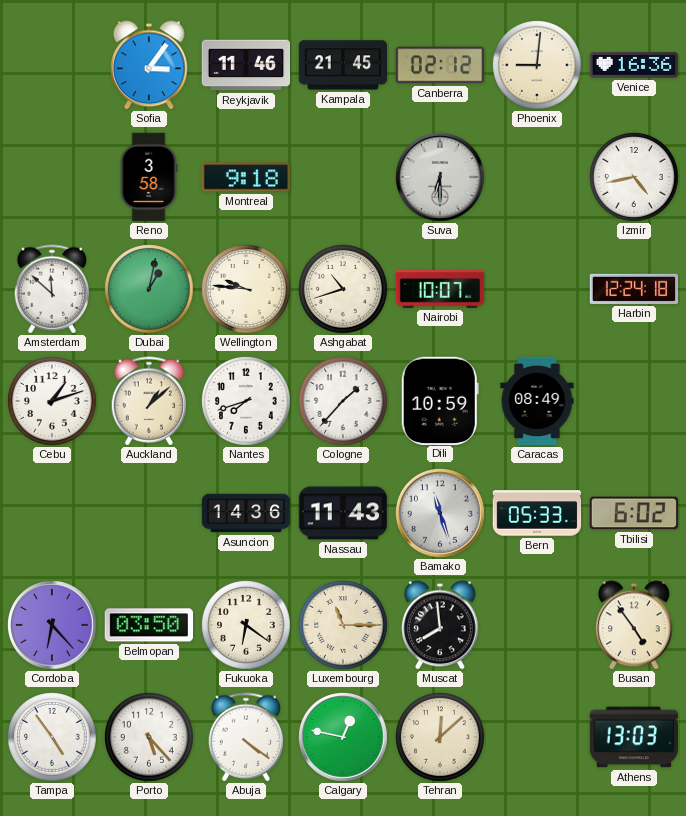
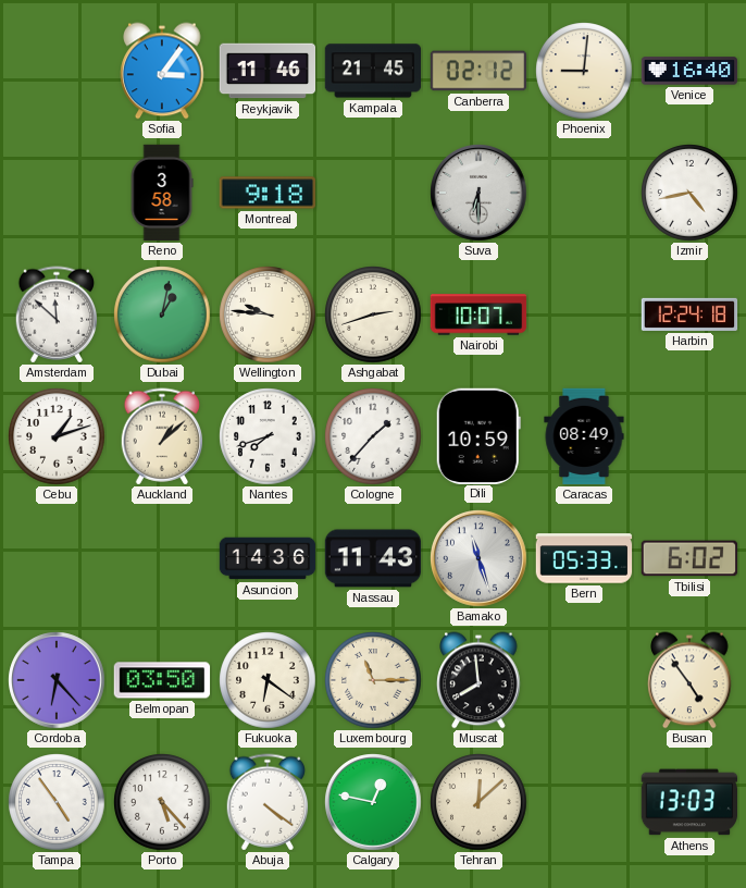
Venice: 16:36 -> 16:40
Ashgabat: 10:42 -> 2:42
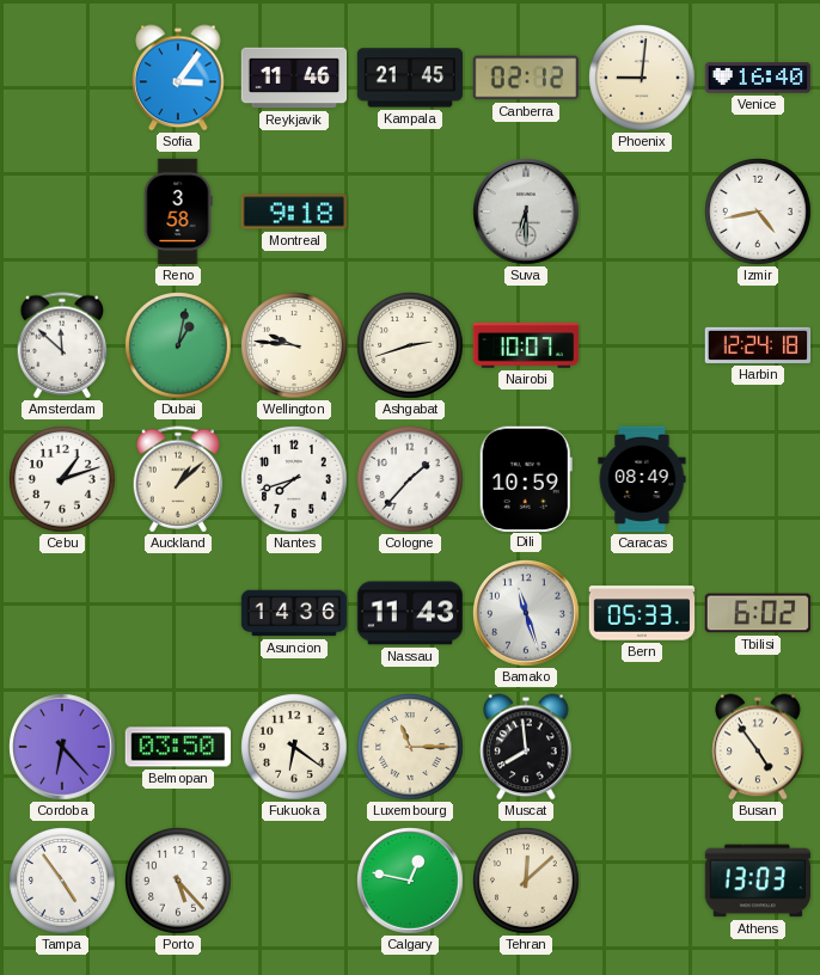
Abuja: 4:21 -> none
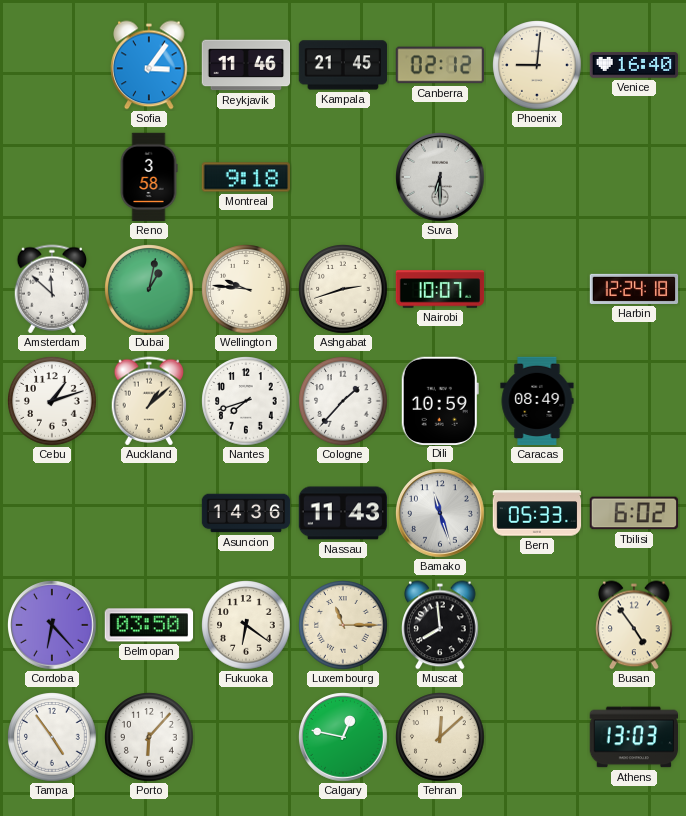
Izmir: 4:43 -> none
Porto: 5:23 -> 6:07
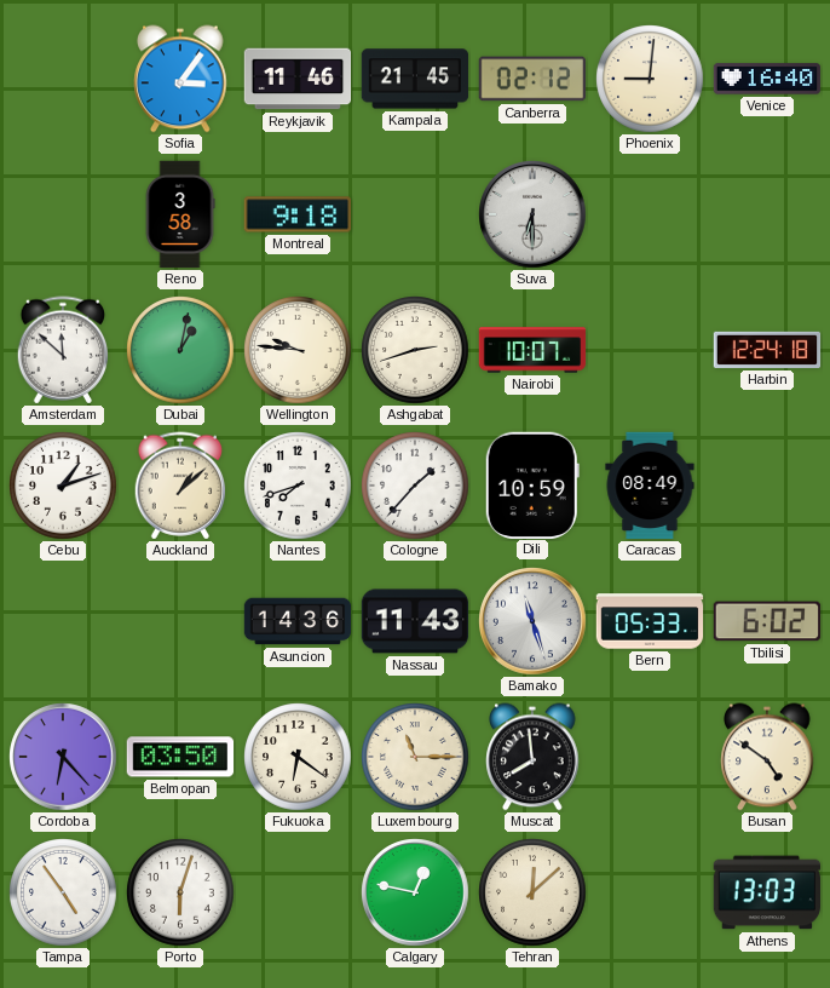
Busan: 4:54 -> 4:51
Porto: 6:07 -> 6:03
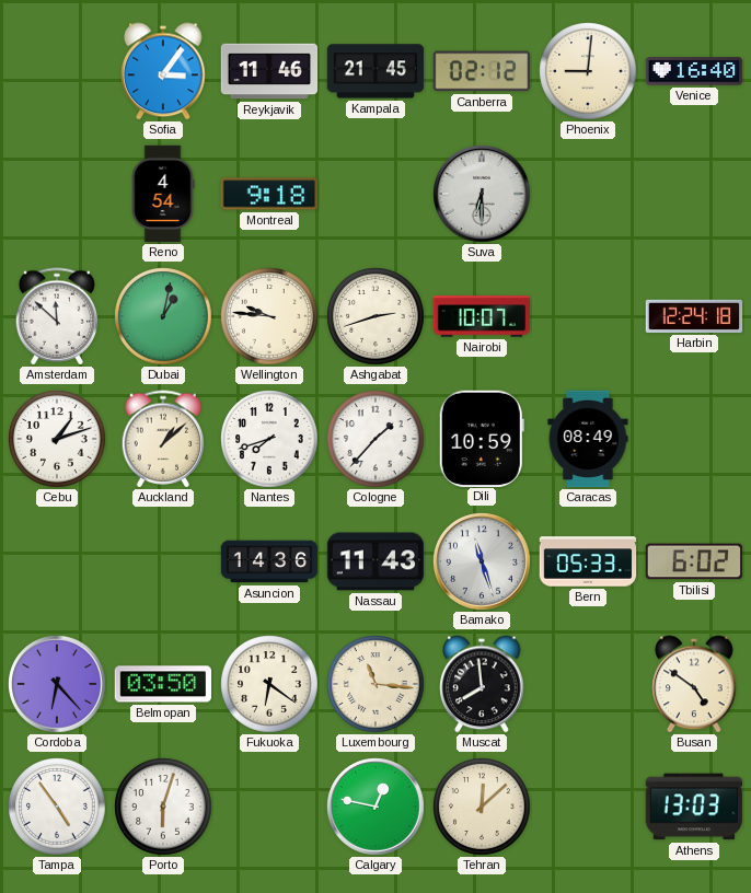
Reno: 3:58 -> 4:54
Luxembourg: 11:15 -> 11:16
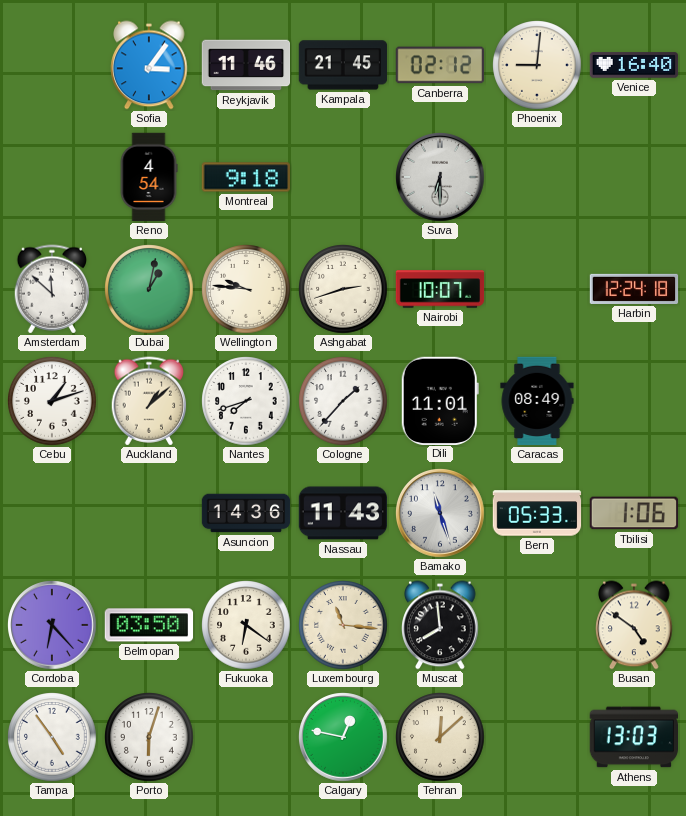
Dili: 10:59 -> 11:01
Tbilisi: 6:02 -> 1:06
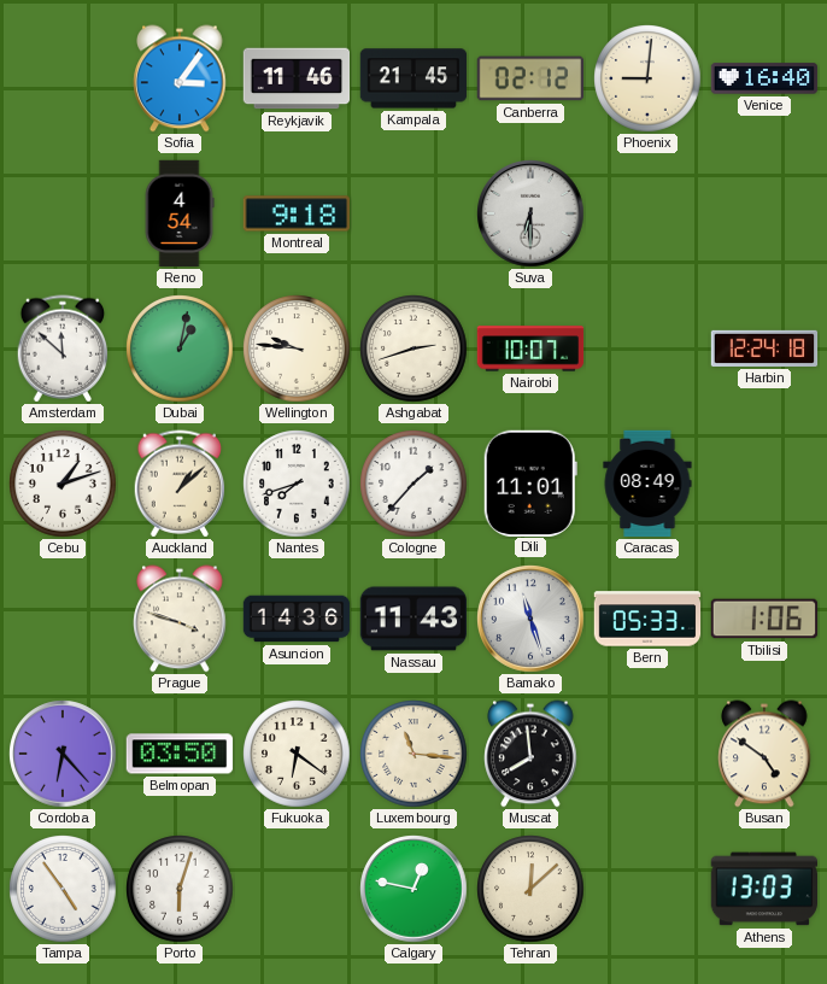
Prague: none -> 3:48
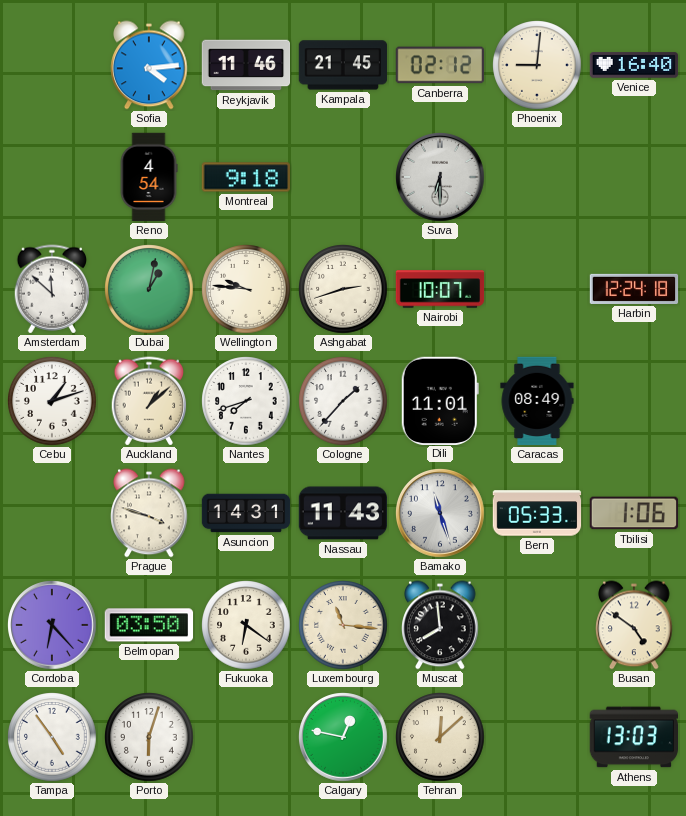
Sofia: 3:06 -> 4:14
Asuncion: 14:36 -> 14:31
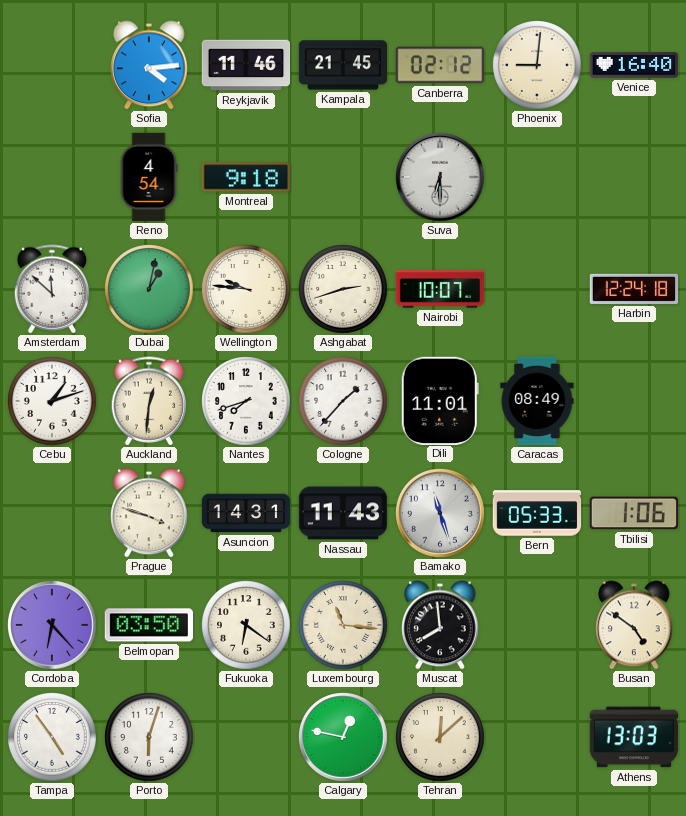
Auckland: 1:08 -> 12:31
